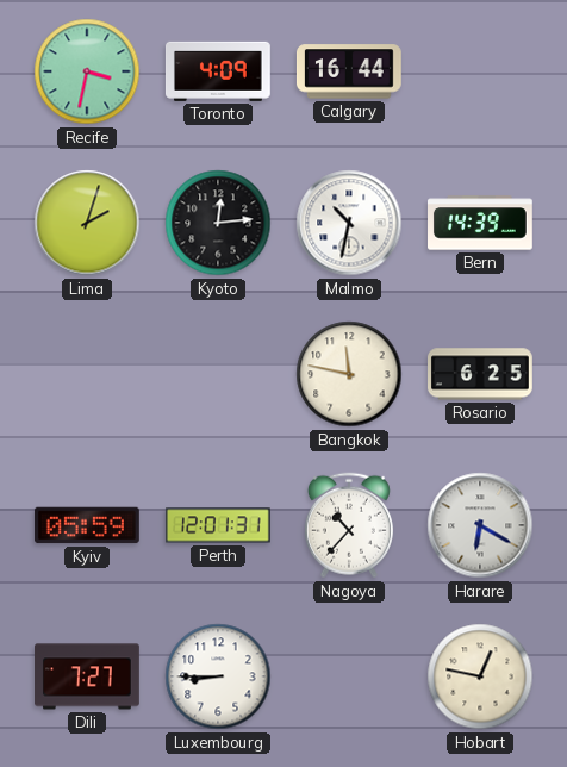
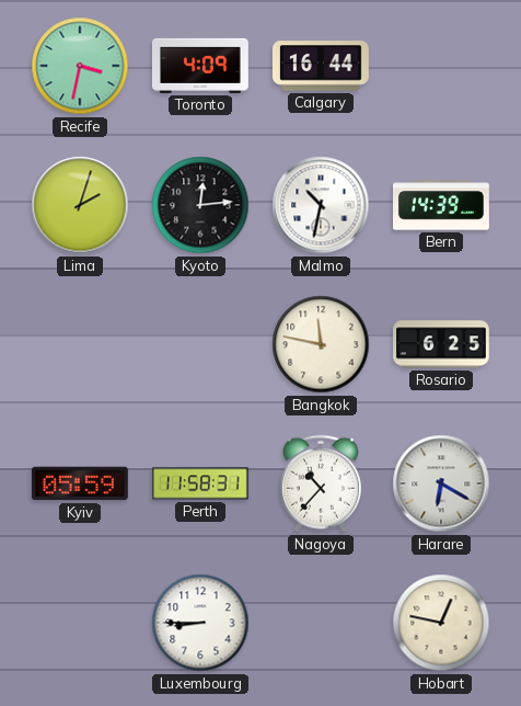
Perth: 12:01 -> 11:58
Dili: 7:27 -> none
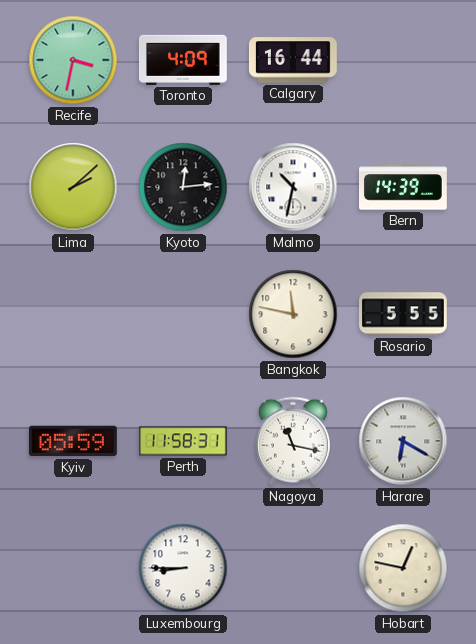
Lima: 2:03 -> 2:08
Rosario: 6:25 -> 5:55
Nagoya: 10:37 -> 11:17
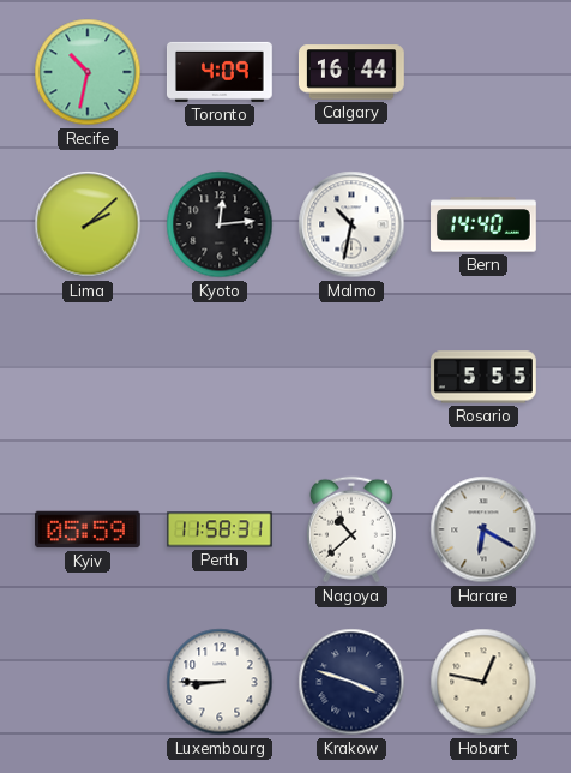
Recife: 3:32 -> 10:32
Bern: 14:39 -> 14:40
Bangkok: 11:47 -> none
Nagoya: 11:17 -> 10:38
Krakow: none -> 3:48
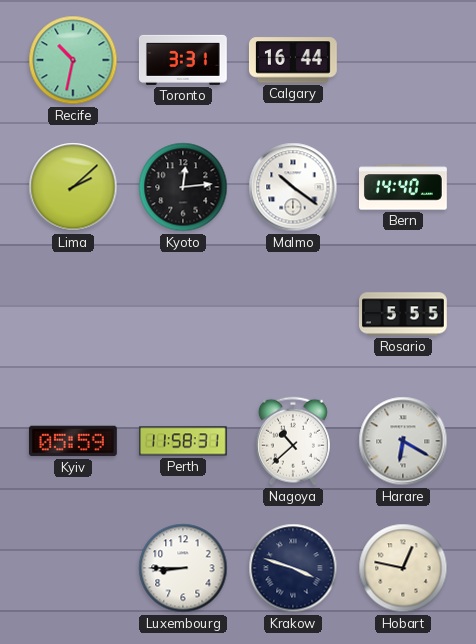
Toronto: 4:09 -> 3:31
Malmo: 10:32 -> 10:21
